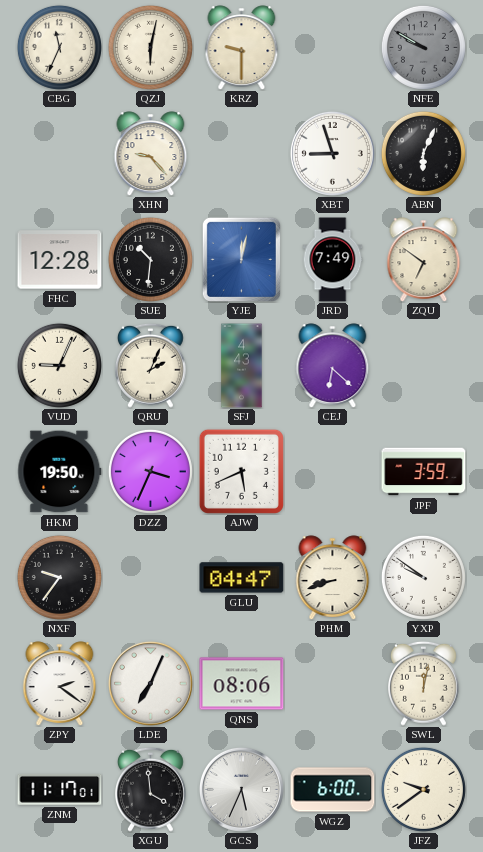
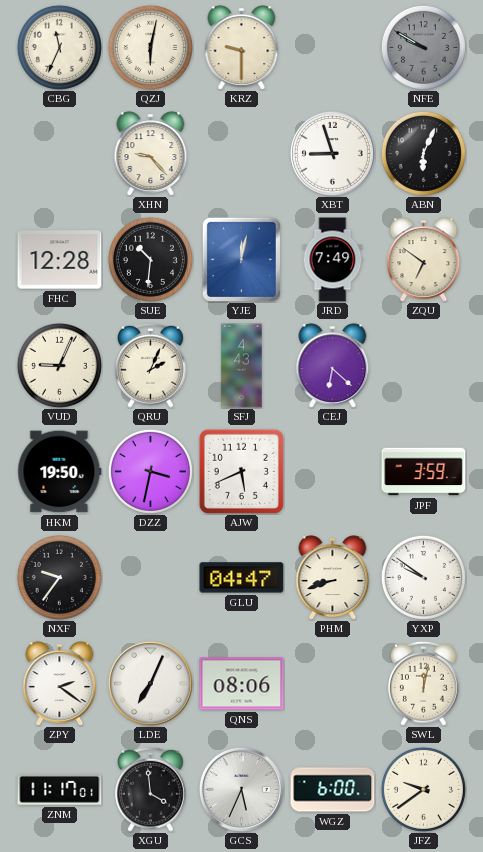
DZZ: 3:34 -> 3:32
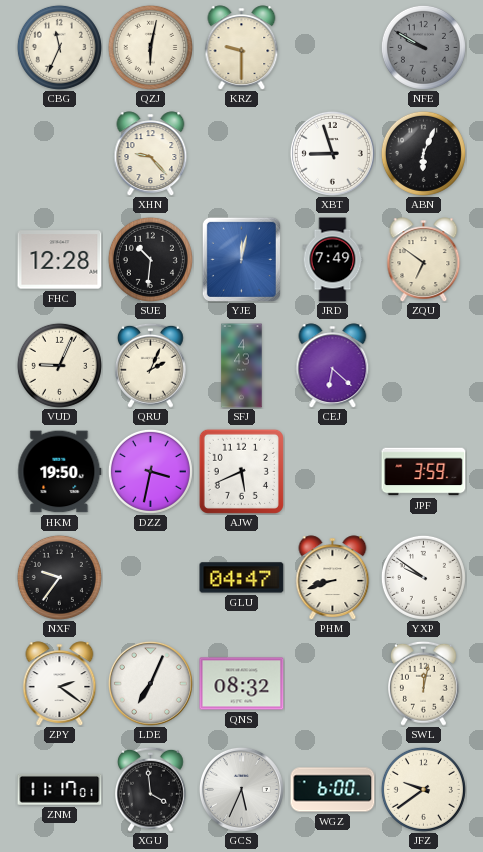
QNS: 08:06 -> 08:32
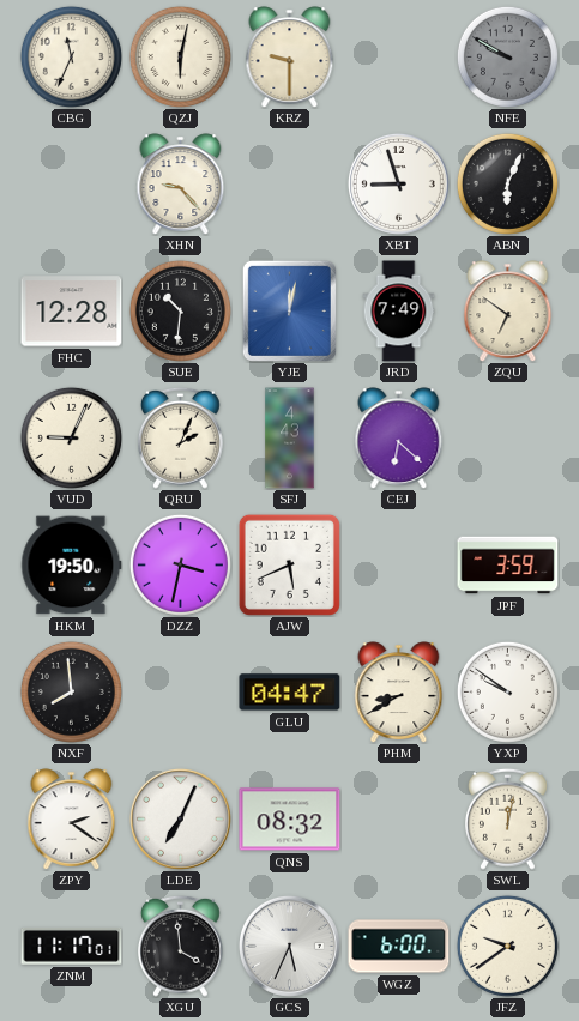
NXF: 9:36 -> 7:59
PHM: 8:42 -> 8:40
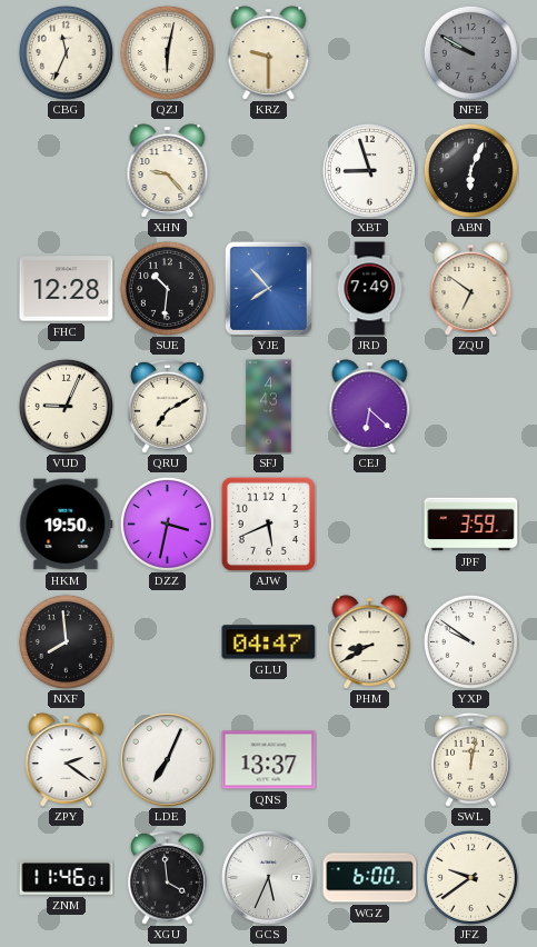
YJE: 12:02 -> 7:53
QRU: 2:04 -> 7:10
QNS: 08:32 -> 13:37
ZNM: 11:17 -> 11:46
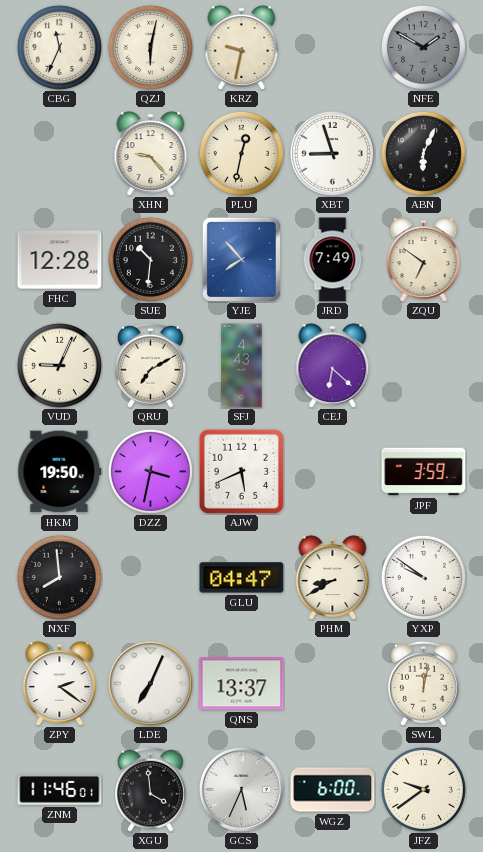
KRZ: 9:30 -> 9:32
NFE: 9:50 -> 1:50
PLU: none -> 12:32
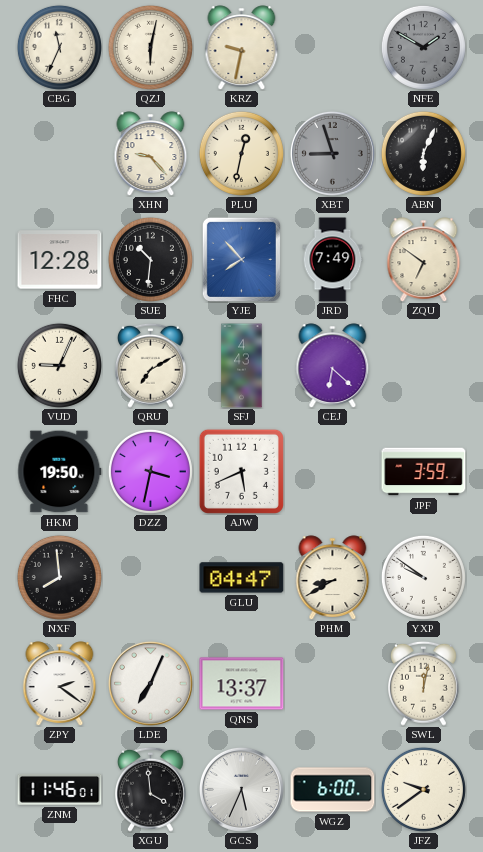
XBT dial: white -> grey
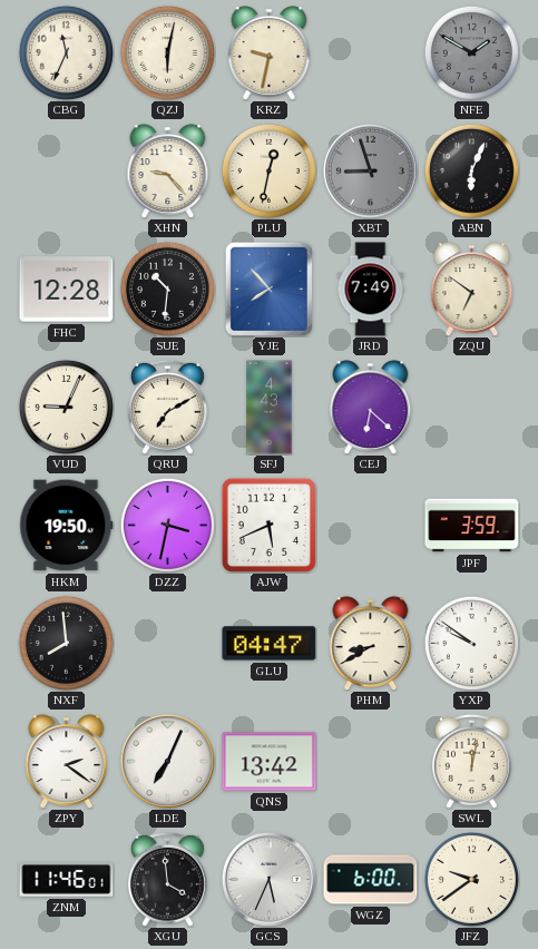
QNS: 13:37 -> 13:42
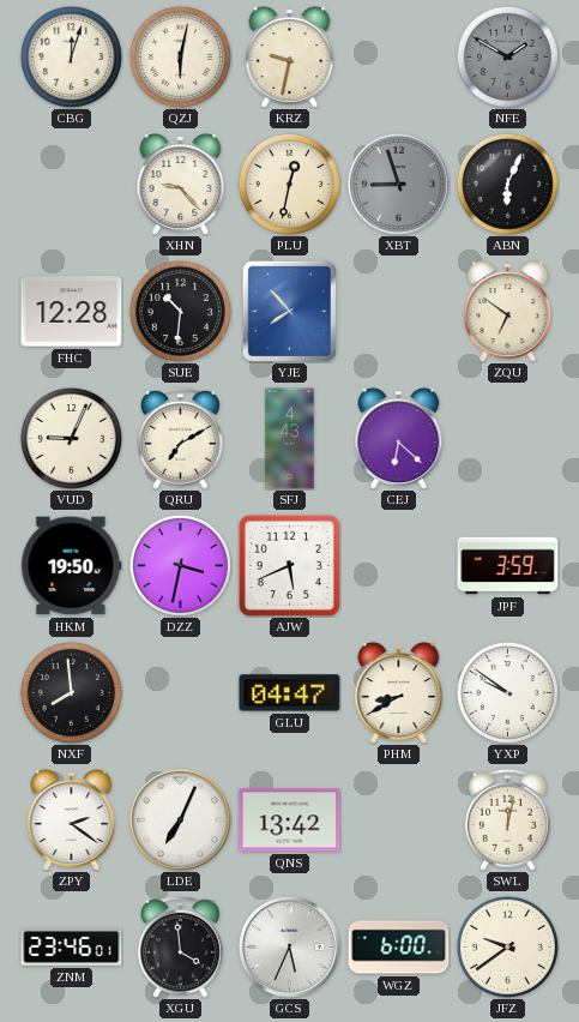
CBG: 11:34 -> 12:03
JRD: 7:49 -> none
ZNM: 11:46 -> 23:46
